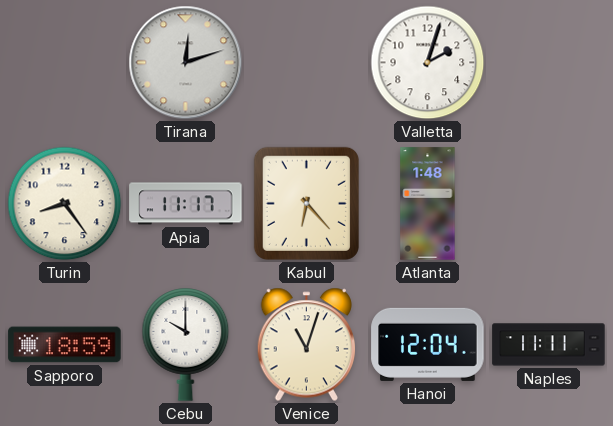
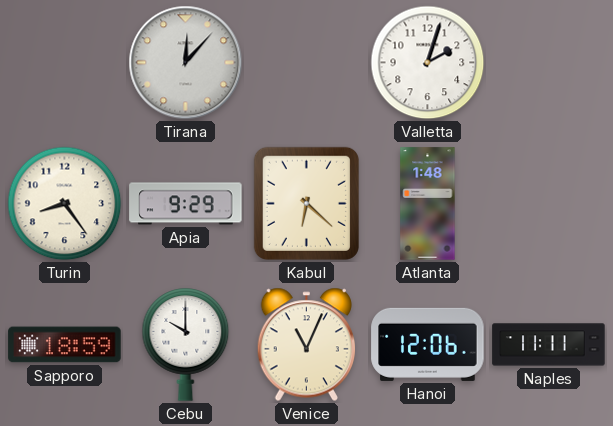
Tirana: 12:12 -> 12:07
Apia: 11:17 -> 9:29
Kabul: 6:23 -> 6:22
Venice: 11:03 -> 11:04
Hanoi: 12:04 -> 12:06
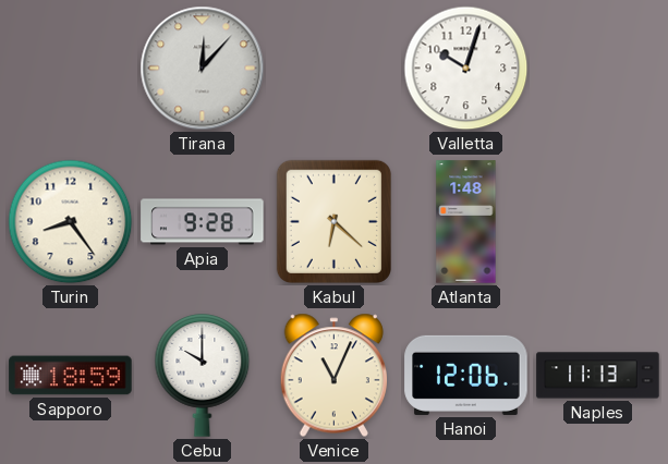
Valletta: 2:03 -> 10:03
Apia: 9:29 -> 9:28
Naples: 11:11 -> 11:13
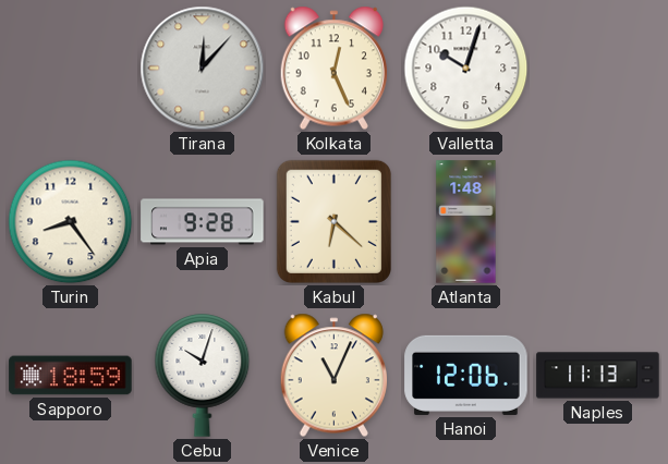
Kolkata: none -> 12:26
Cebu: 10:00 -> 10:03
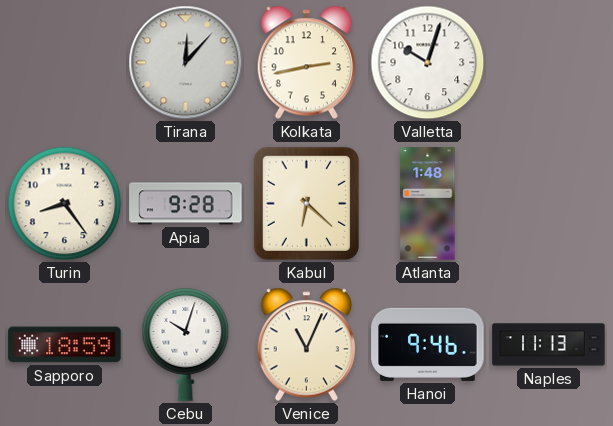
Kolkata: 12:26 -> 2:43
Hanoi: 12:06 -> 9:46
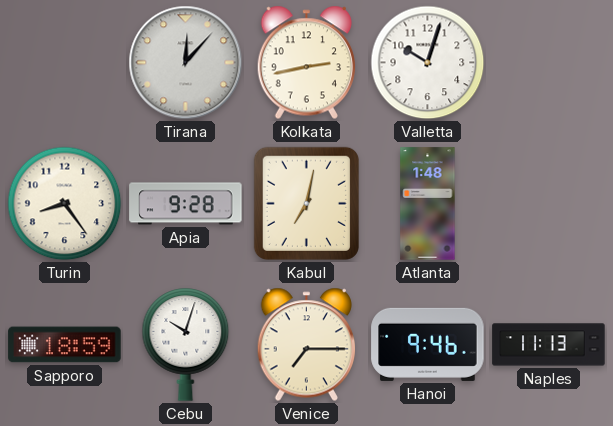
Kabul: 6:22 -> 7:02
Venice: 11:04 -> 7:15
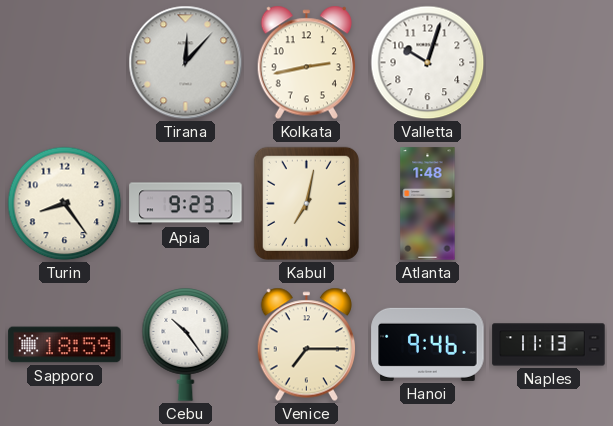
Apia: 9:28 -> 9:23
Cebu: 10:03 -> 10:24
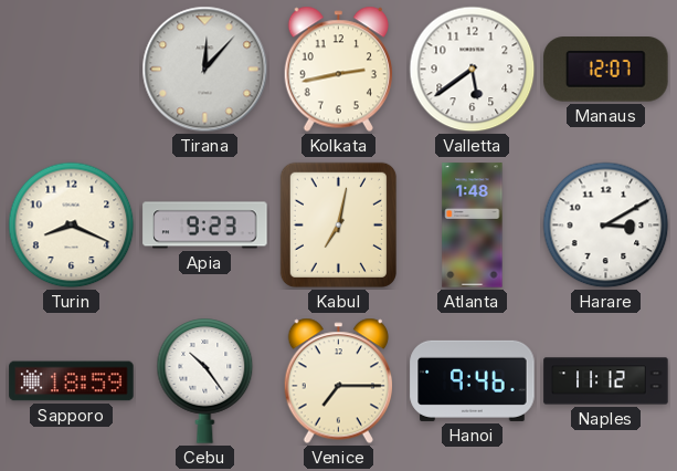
Valletta: 10:03 -> 5:39
Manaus: none -> 12:07
Turin: 8:24 -> 8:19
Harare: none -> 3:10
Naples: 11:13 -> 11:12
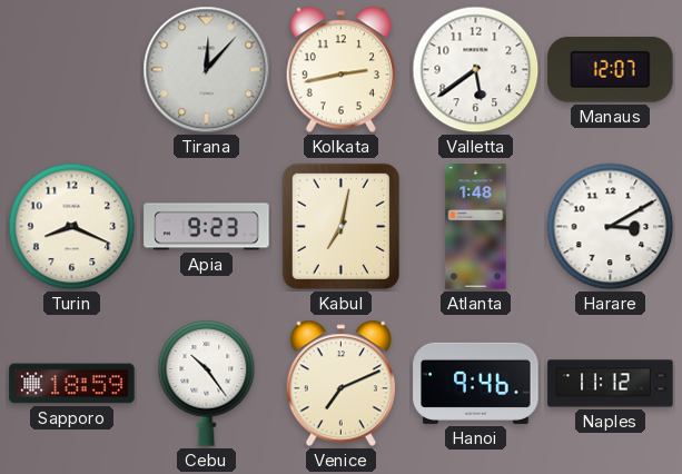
Venice: 7:15 -> 7:11
